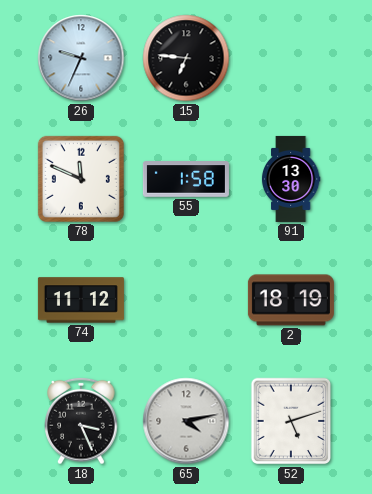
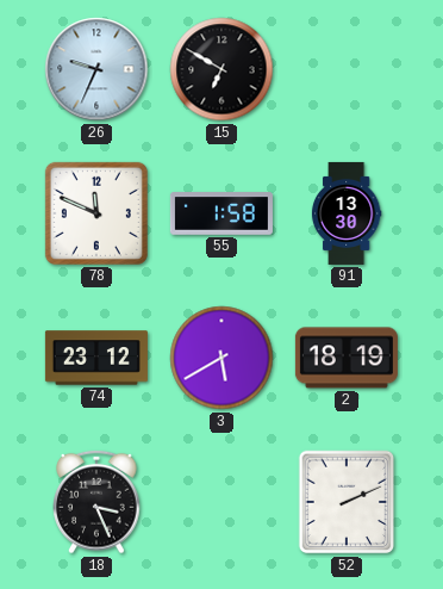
15: 6:46 -> 6:50
74: 11:12 -> 23:12
3: none -> 5:40
65: 4:13 -> none
52: 5:12 -> 2:11
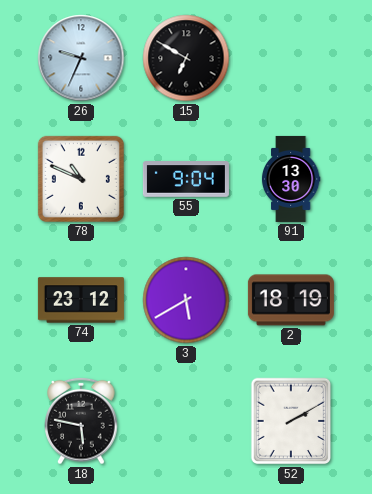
78: 11:49 -> 10:49
55: 1:58 -> 9:04
18: 3:26 -> 5:47
52: 2:11 -> 2:10
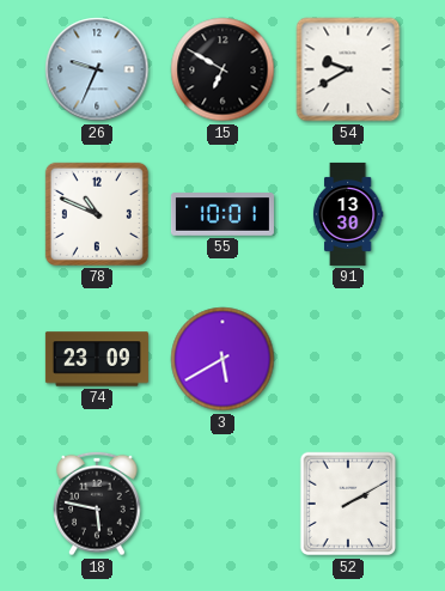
54: none -> 9:40
55: 9:04 -> 10:01
74: 23:12 -> 23:09
2: 18:19 -> none
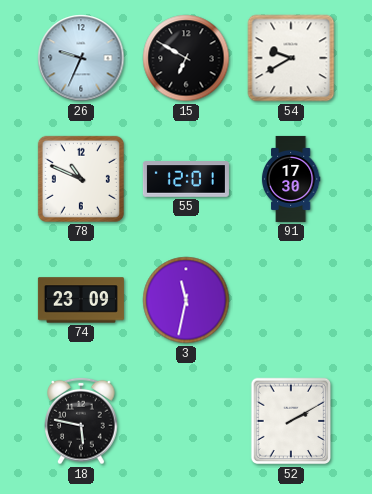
55: 10:01 -> 12:01
91: 13:30 -> 17:30
3: 5:40 -> 11:32
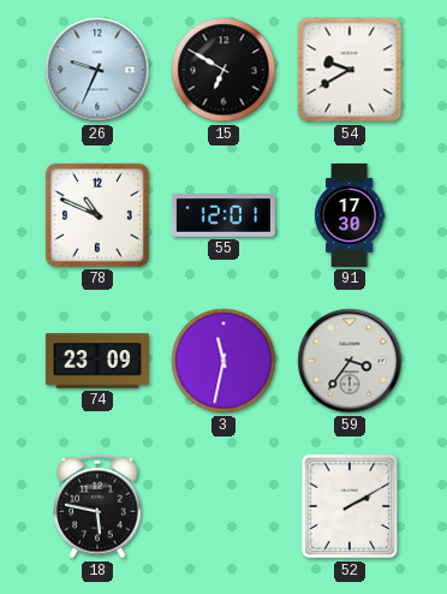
59: none -> 3:36
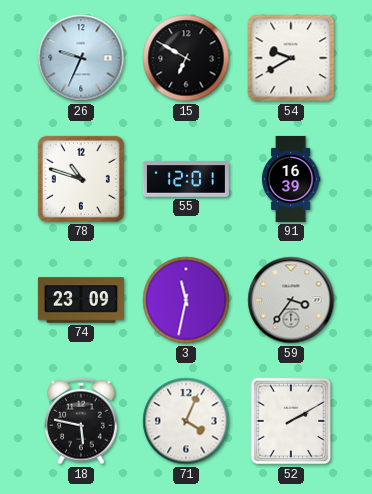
78: 10:49 -> 10:48
91: 17:30 -> 16:39
71: none -> 4:04
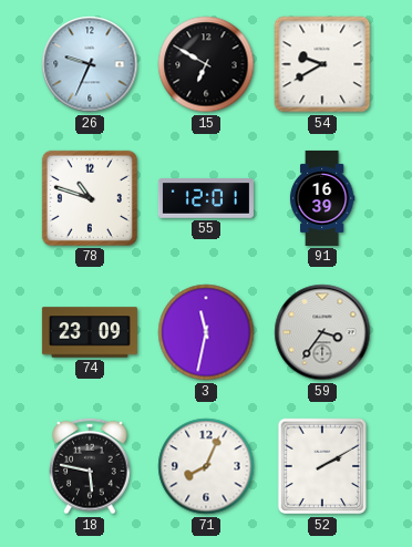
71: 4:04 -> 8:04
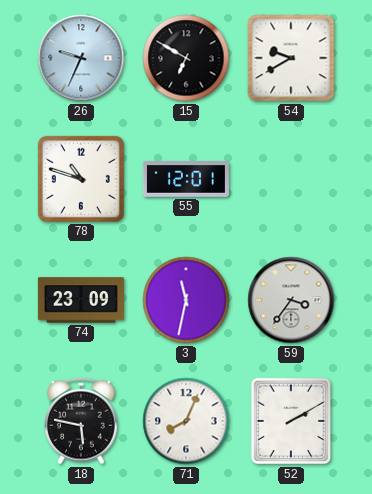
91: 16:39 -> none
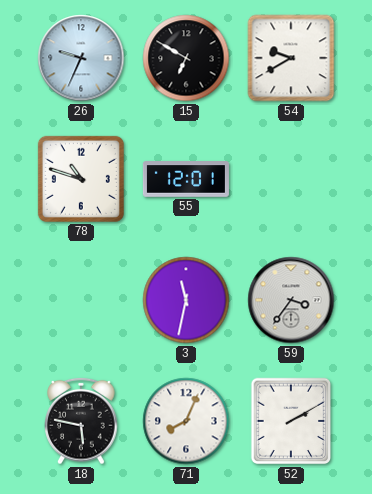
74: 23:09 -> none
